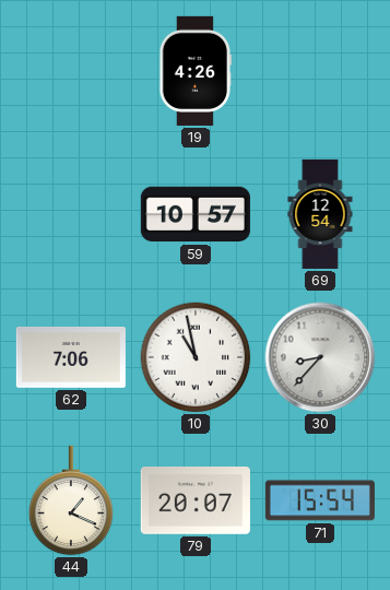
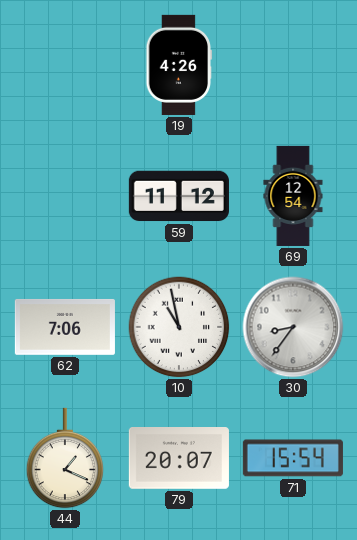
59: 10:57 -> 11:12
30: 8:37 -> 8:36
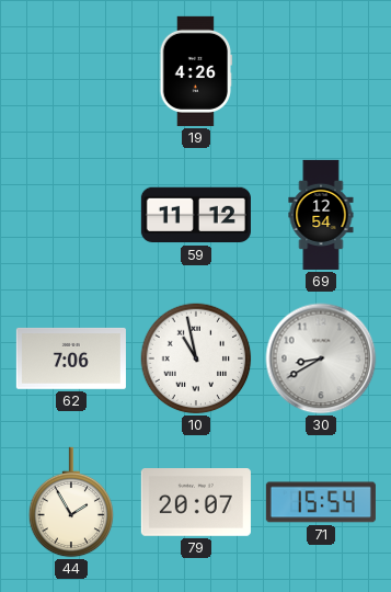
30: 8:36 -> 8:40
44: 1:19 -> 1:55
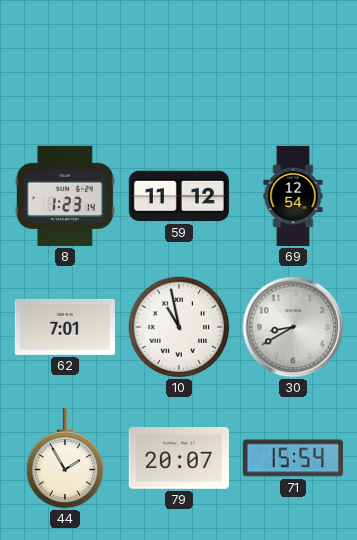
19: 4:26 -> none
8: none -> 1:23
62: 7:06 -> 7:01
